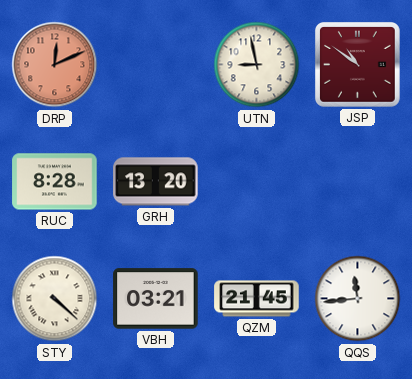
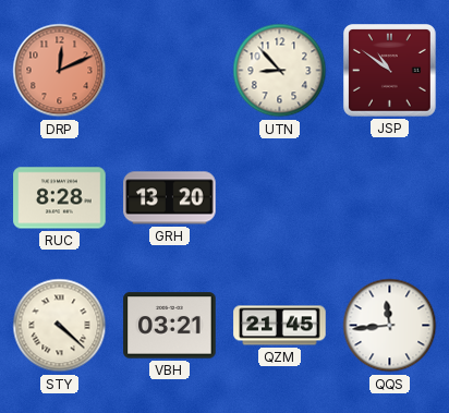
UTN: 8:58 -> 8:53
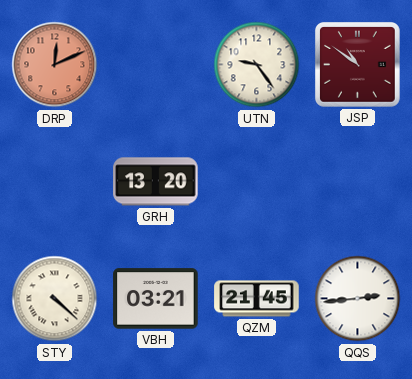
UTN: 8:53 -> 9:24
RUC: 8:28 -> none
QQS: 11:44 -> 2:44
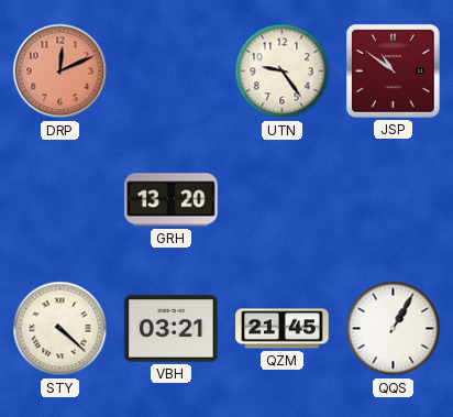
QQS: 2:44 -> 1:05
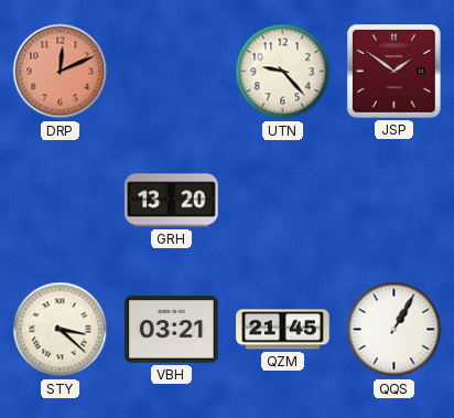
UTN: 9:24 -> 9:23
JSP: 10:51 -> 1:51
STY: 4:22 -> 3:22
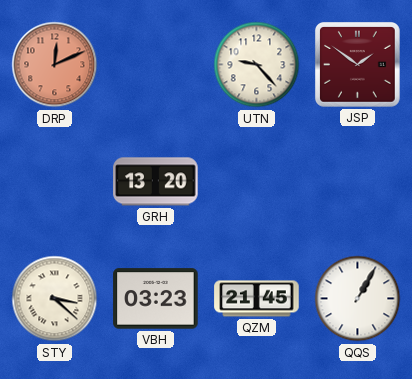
VBH: 03:21 -> 03:23
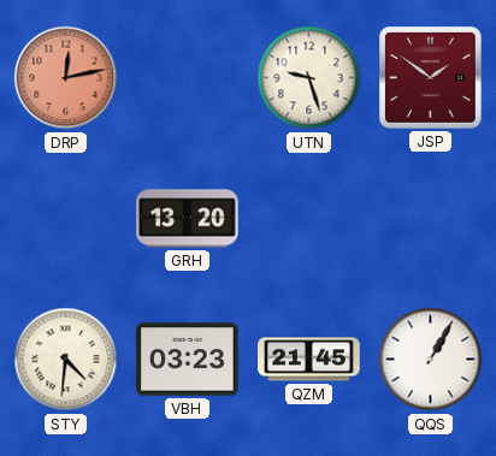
DRP: 12:11 -> 12:13
UTN: 9:23 -> 9:27
STY: 3:22 -> 4:31
